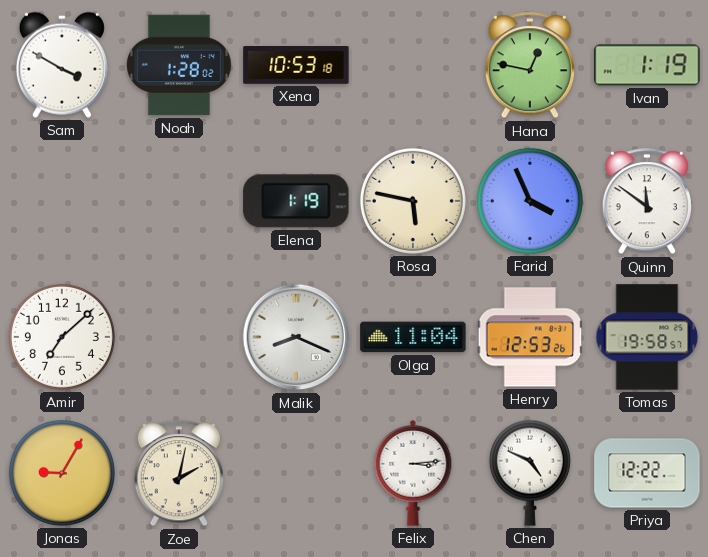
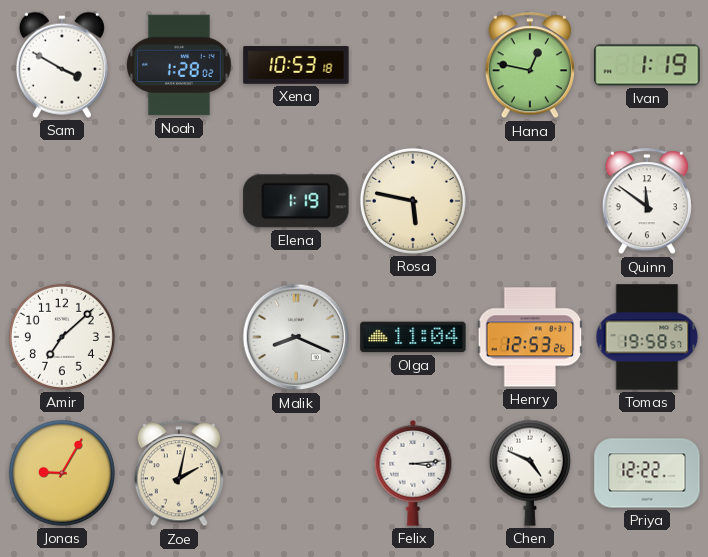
Farid: 3:56 -> none
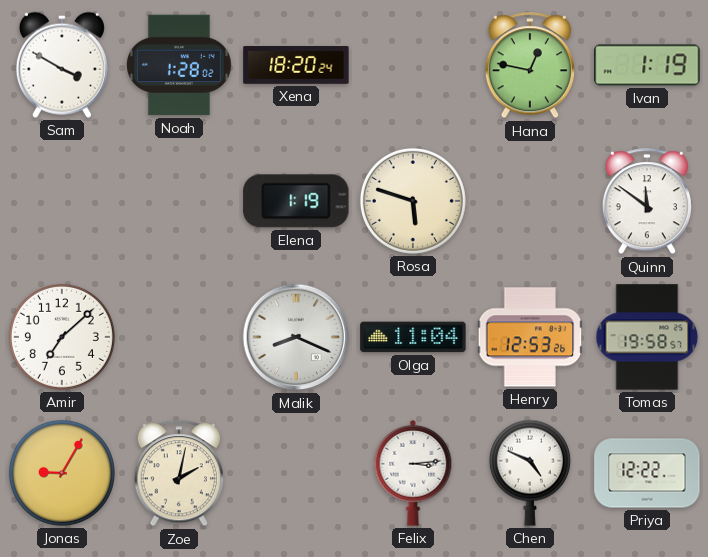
Xena: 10:53 -> 18:20
Rosa: 5:47 -> 5:48
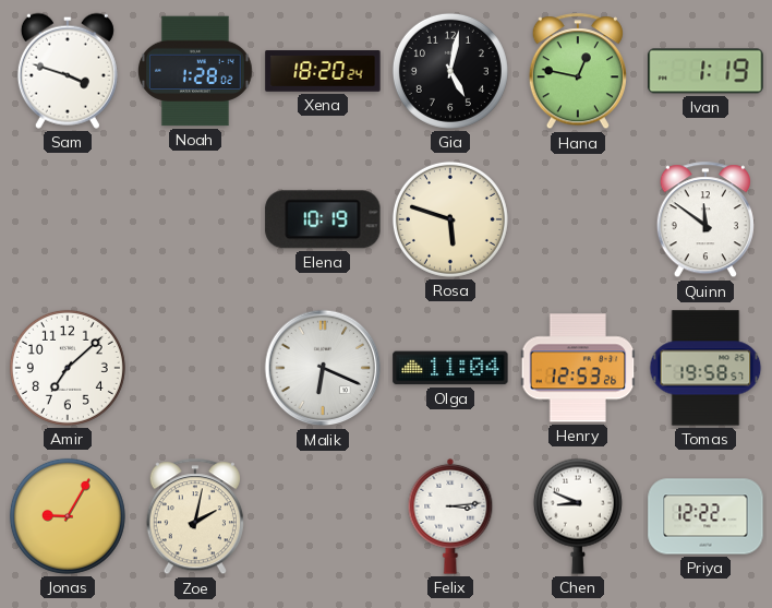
Sam: 3:50 -> 3:48
Gia: none -> 5:02
Elena: 1:19 -> 10:19
Malik: 8:19 -> 6:19
Chen: 4:49 -> 8:49
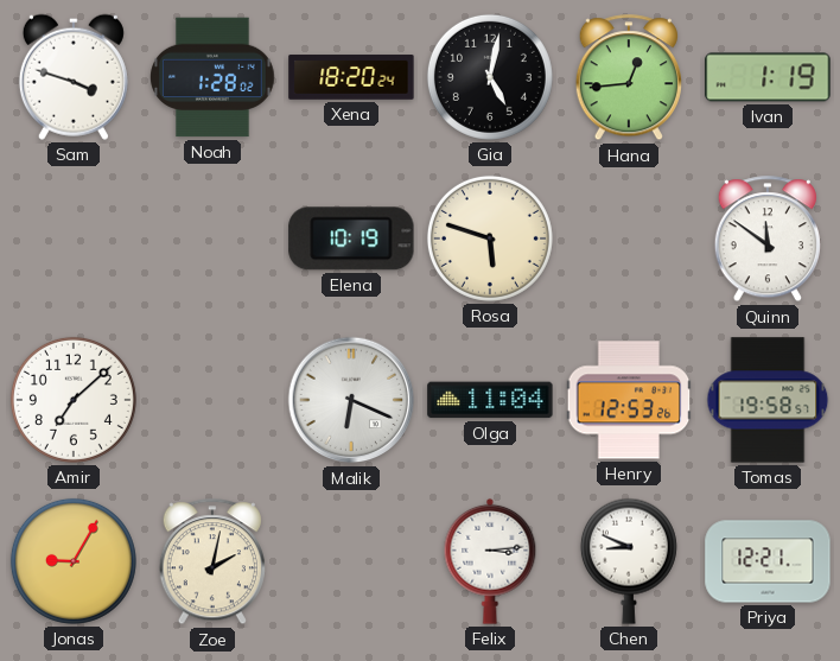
Hana: 12:47 -> 12:44
Priya: 12:22 -> 12:21
